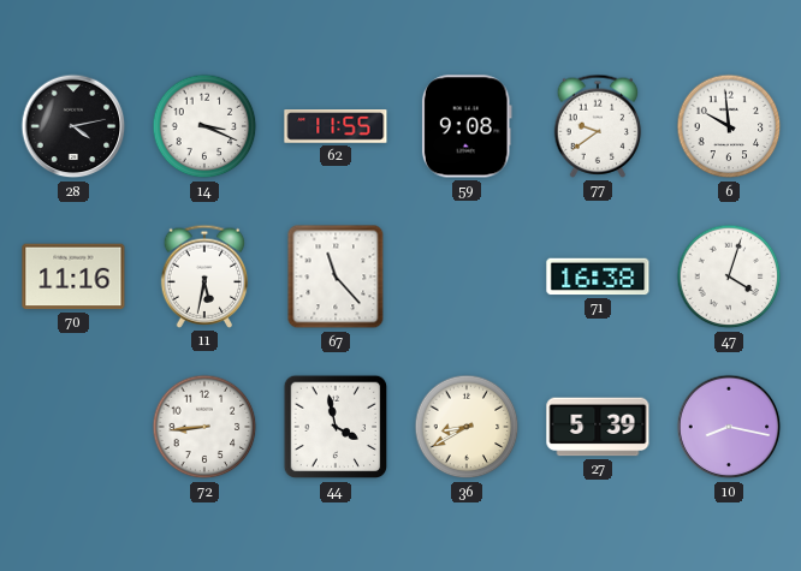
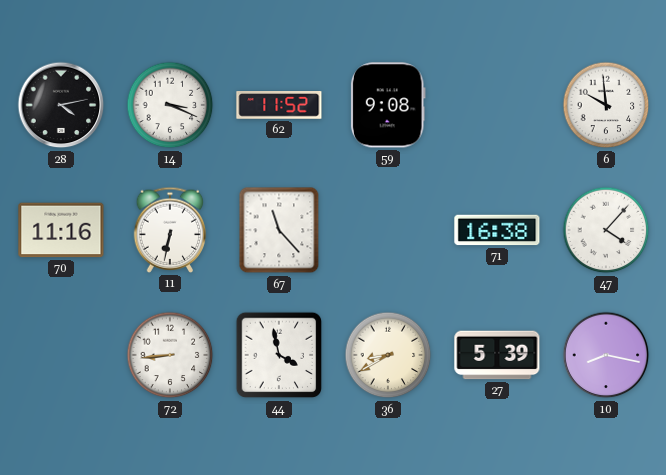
62: 11:55 -> 11:52
77: 9:39 -> none
11: 5:32 -> 6:32
47: 4:03 -> 4:07
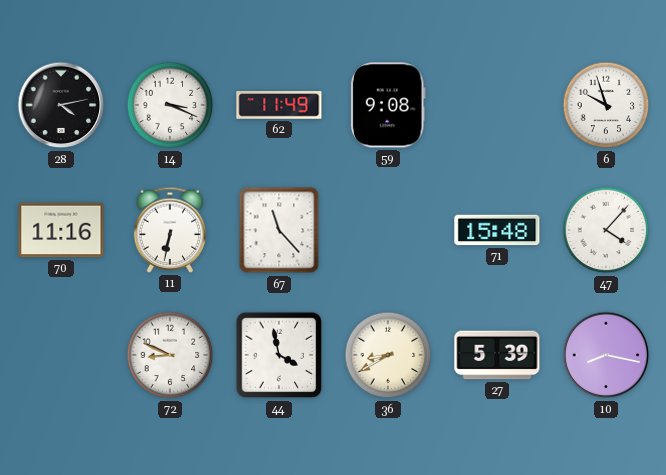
62: 11:52 -> 11:49
6: 9:59 -> 9:57
71: 16:38 -> 15:48
72: 8:44 -> 8:49
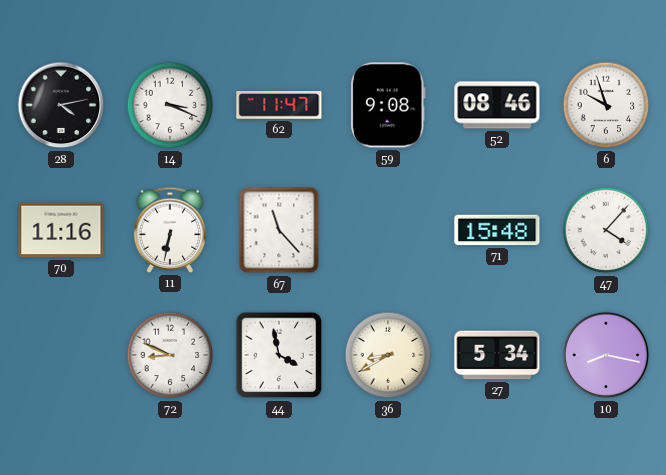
62: 11:49 -> 11:47
52: none -> 08:46
27: 5:39 -> 5:34
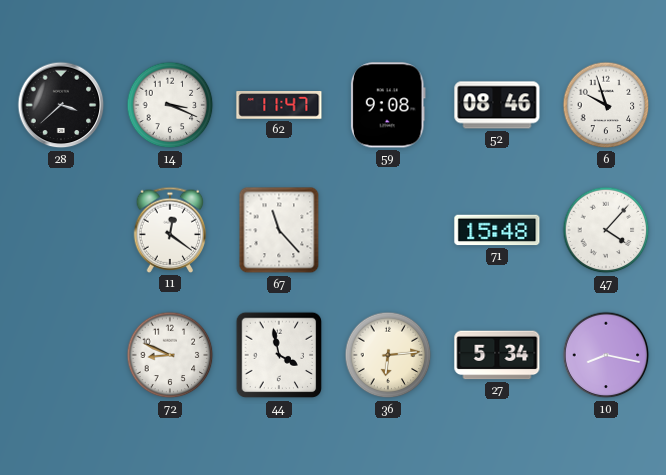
28: 4:13 -> 3:38
70: 11:16 -> none
11: 6:32 -> 12:21
36: 8:40 -> 6:14
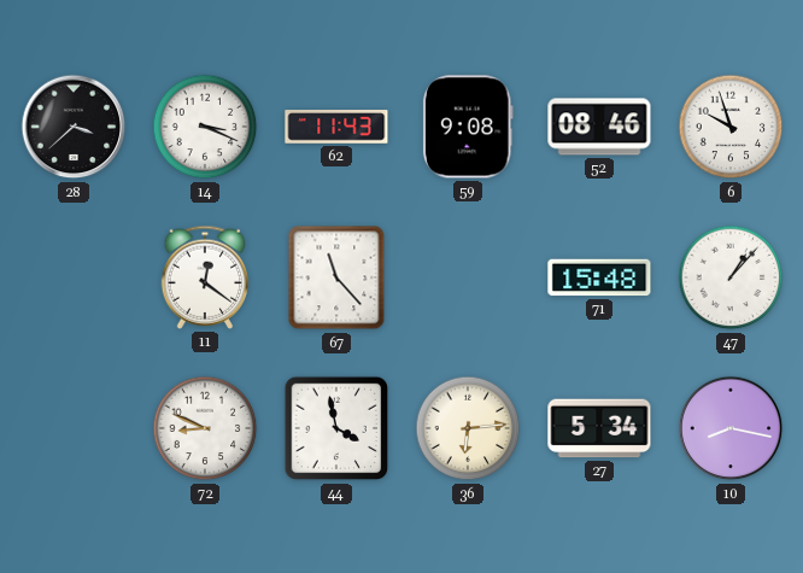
62: 11:47 -> 11:43
47: 4:07 -> 1:07
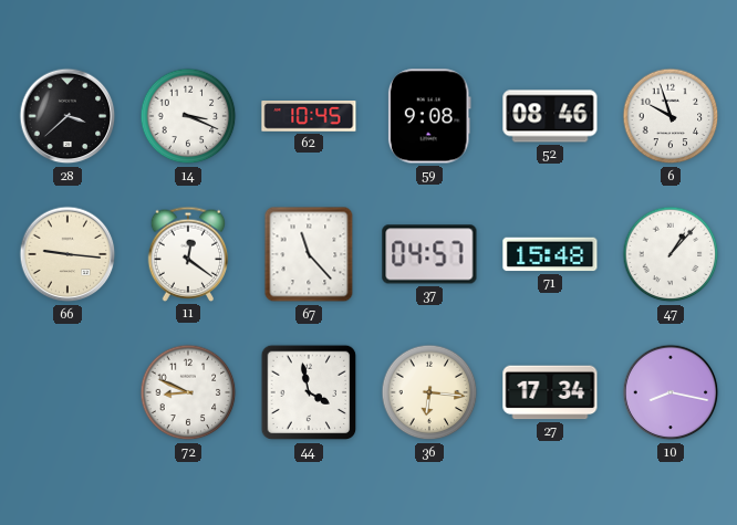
62: 11:43 -> 10:45
66: none -> 9:16
37: none -> 04:57
36: 6:14 -> 6:16
27: 5:34 -> 17:34
